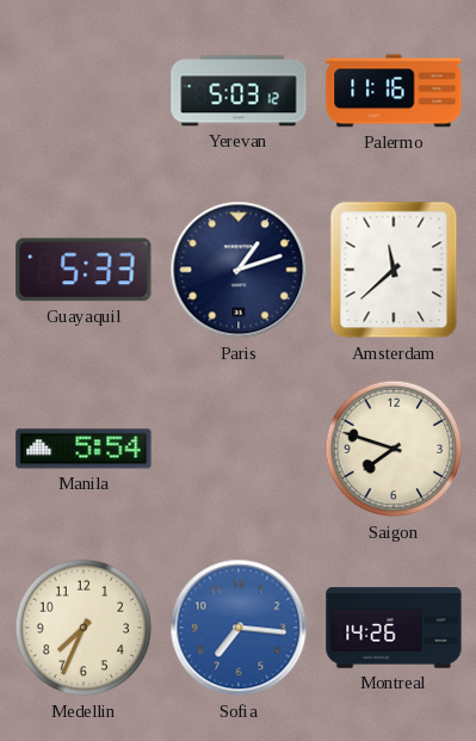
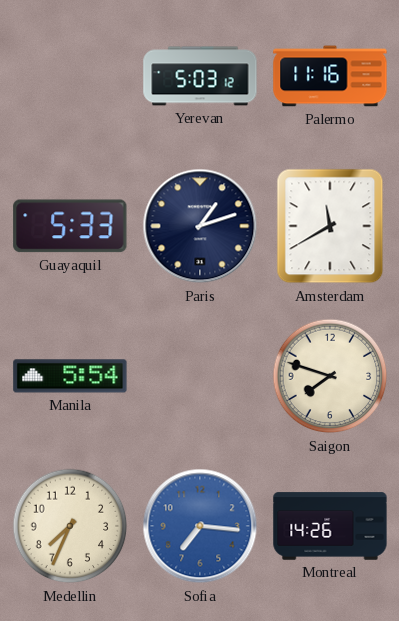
Amsterdam: 11:38 -> 11:40
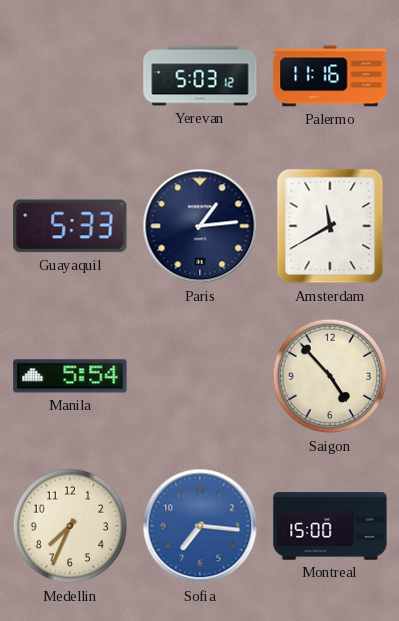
Paris: 1:12 -> 1:14
Saigon: 7:48 -> 4:53
Montreal: 14:26 -> 15:00
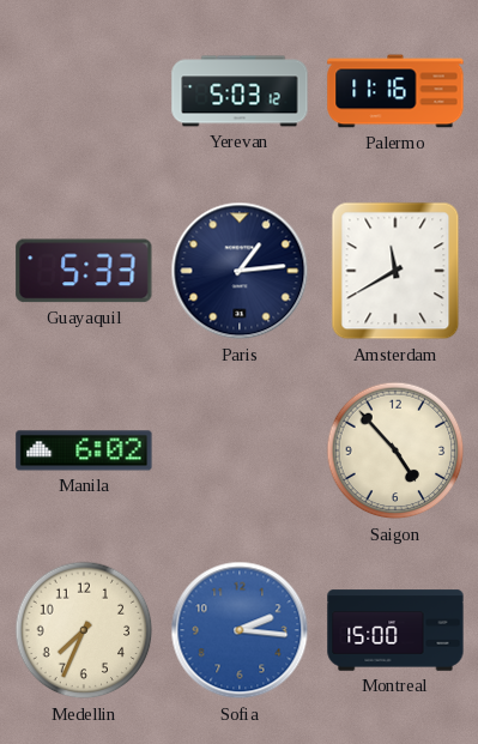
Manila: 5:54 -> 6:02
Sofia: 7:16 -> 2:16
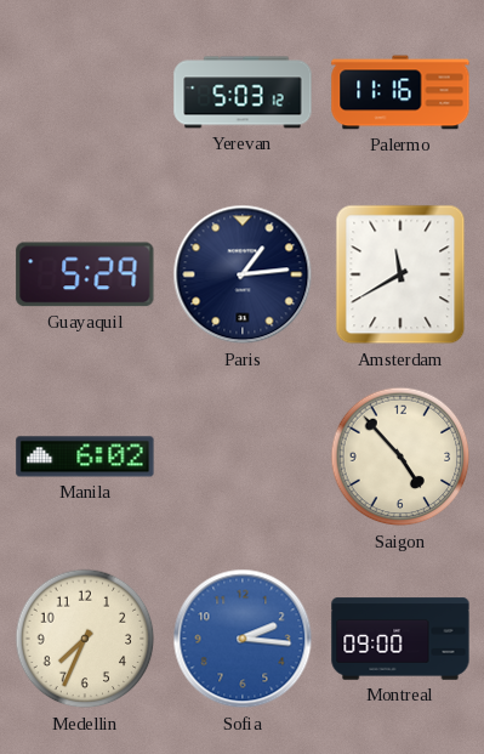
Guayaquil: 5:33 -> 5:29
Montreal: 15:00 -> 09:00
